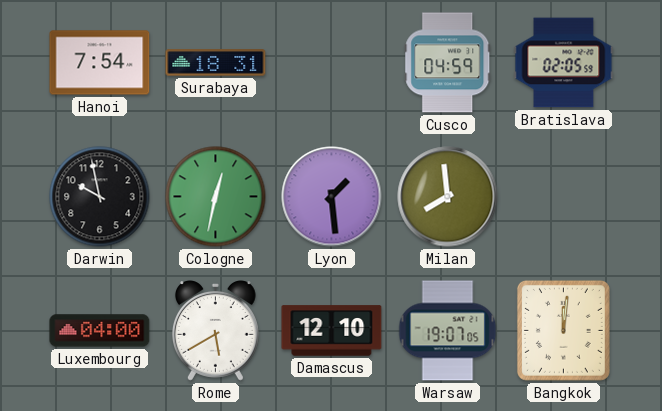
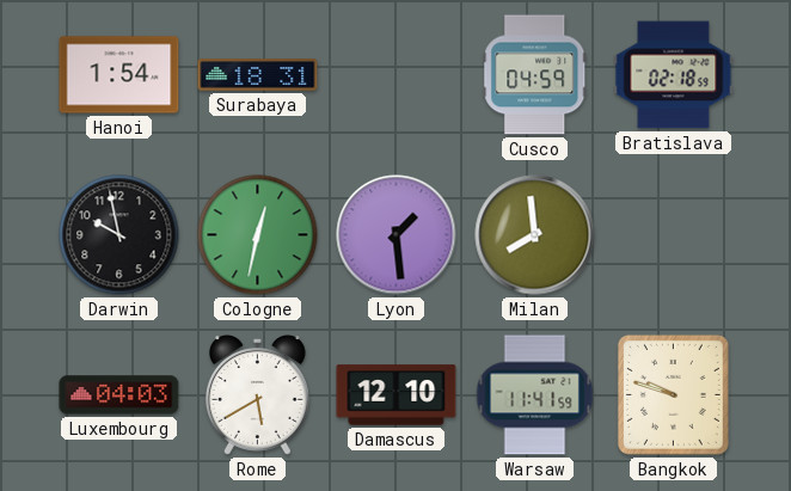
Hanoi: 7:54 -> 1:54
Bratislava: 02:05 -> 02:18
Luxembourg: 04:00 -> 04:03
Warsaw: 19:07 -> 11:41
Bangkok: 12:01 -> 9:48
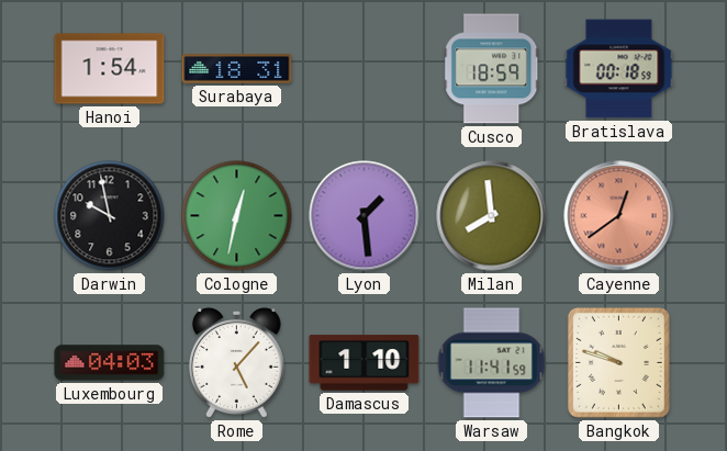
Cusco: 04:59 -> 18:59
Bratislava: 02:18 -> 00:18
Cayenne: none -> 12:39
Rome: 5:40 -> 5:07
Damascus: 12:10 -> 1:10
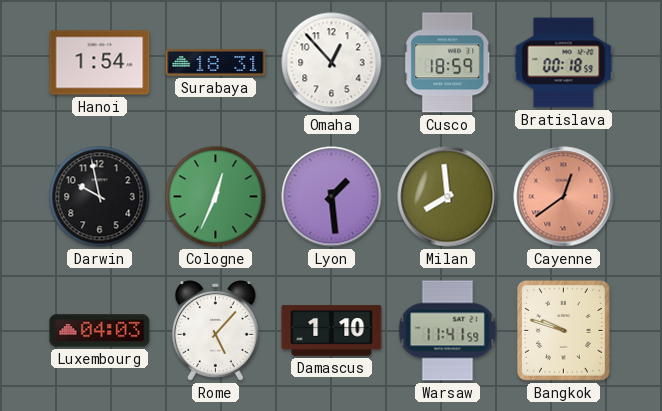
Omaha: none -> 12:53
Cologne: 12:32 -> 12:34
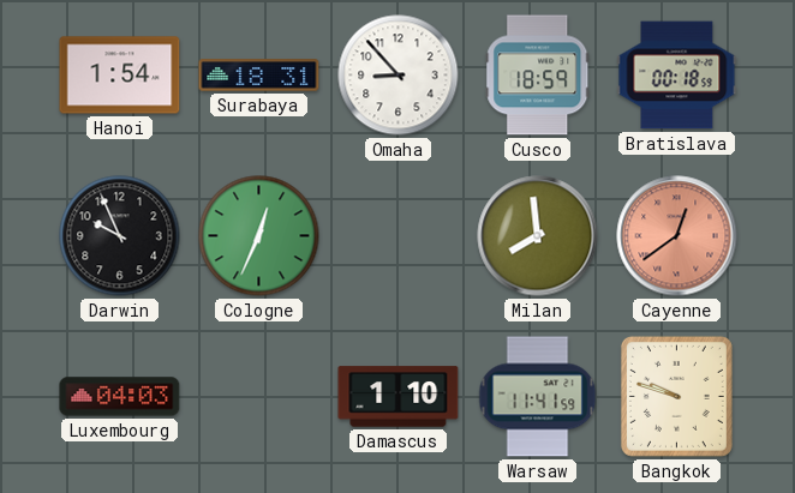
Omaha: 12:53 -> 8:53
Darwin: 9:58 -> 9:56
Lyon: 1:29 -> none
Rome: 5:07 -> none
